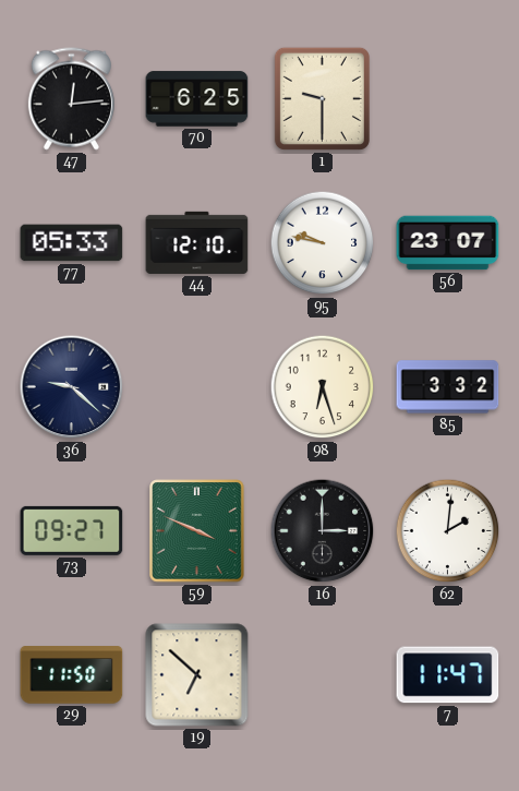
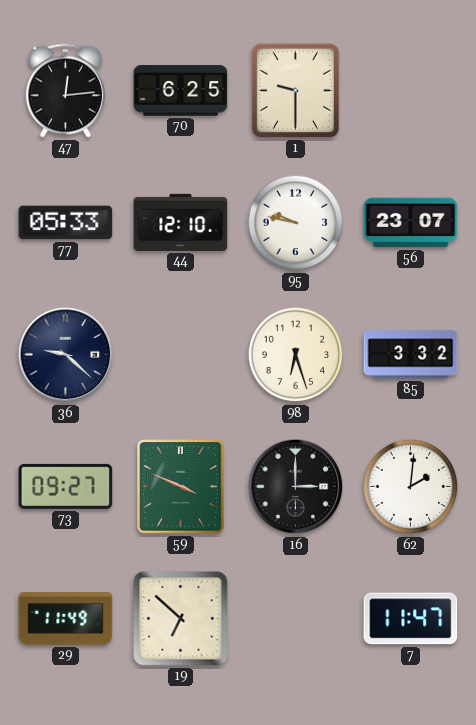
29: 11:50 -> 11:49
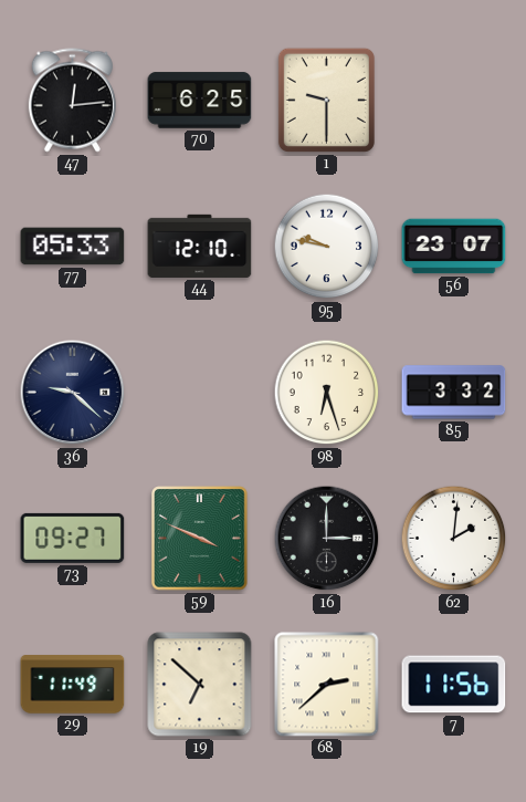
68: none -> 2:38
7: 11:47 -> 11:56
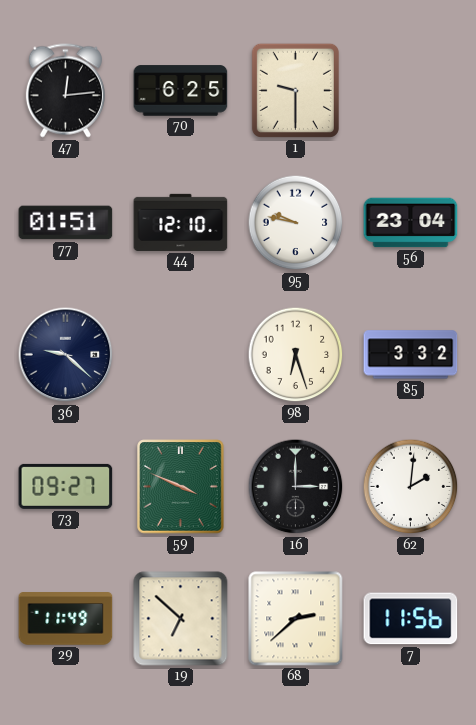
77: 05:33 -> 01:51
56: 23:07 -> 23:04
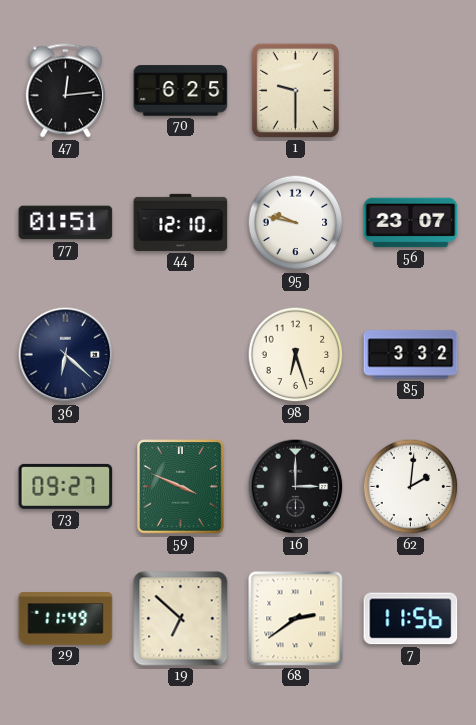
56: 23:04 -> 23:07
36: 9:22 -> 6:22
68: 2:38 -> 2:39
